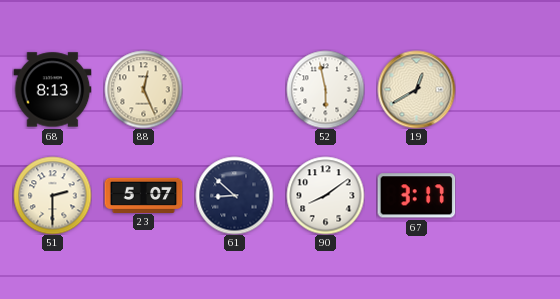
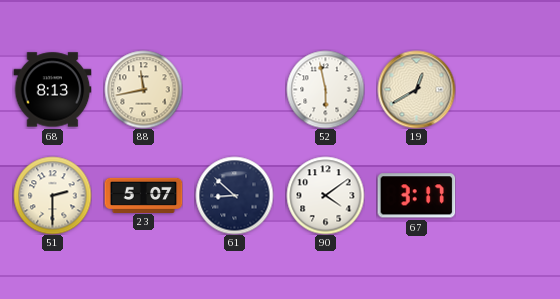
88: 12:26 -> 11:43
90: 8:09 -> 4:09
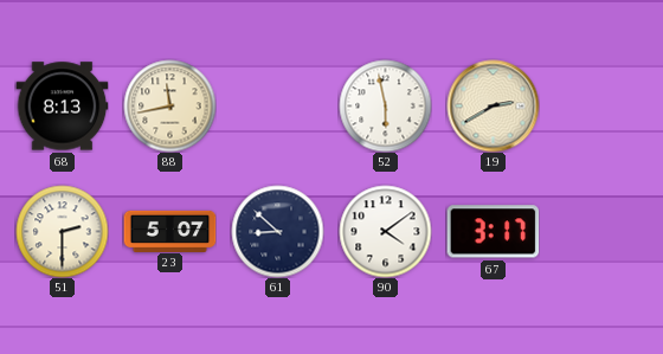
19: 12:40 -> 2:40
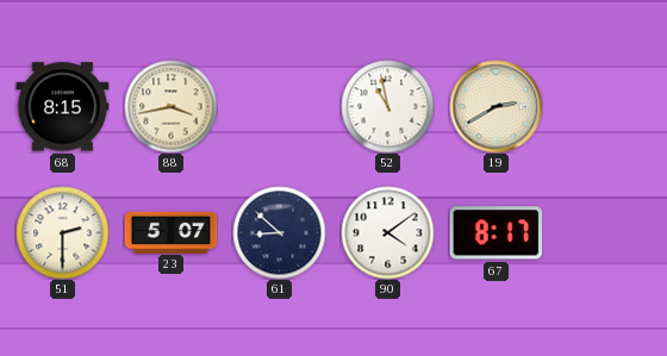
68: 8:13 -> 8:15
88: 11:43 -> 3:43
52: 5:58 -> 10:58
67: 3:17 -> 8:17
